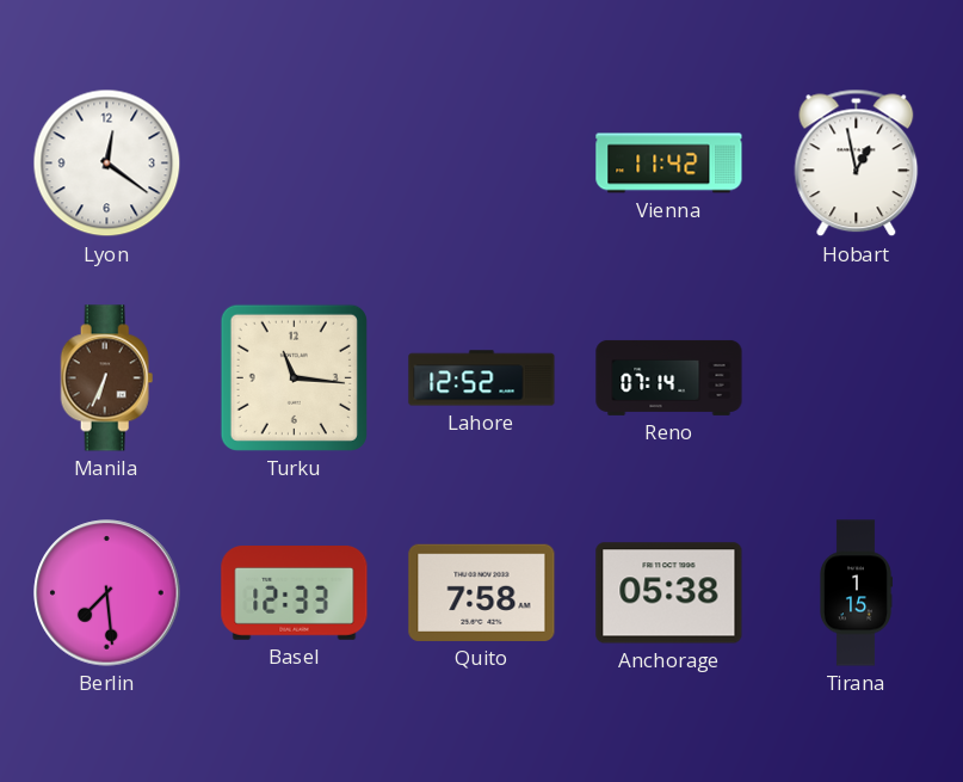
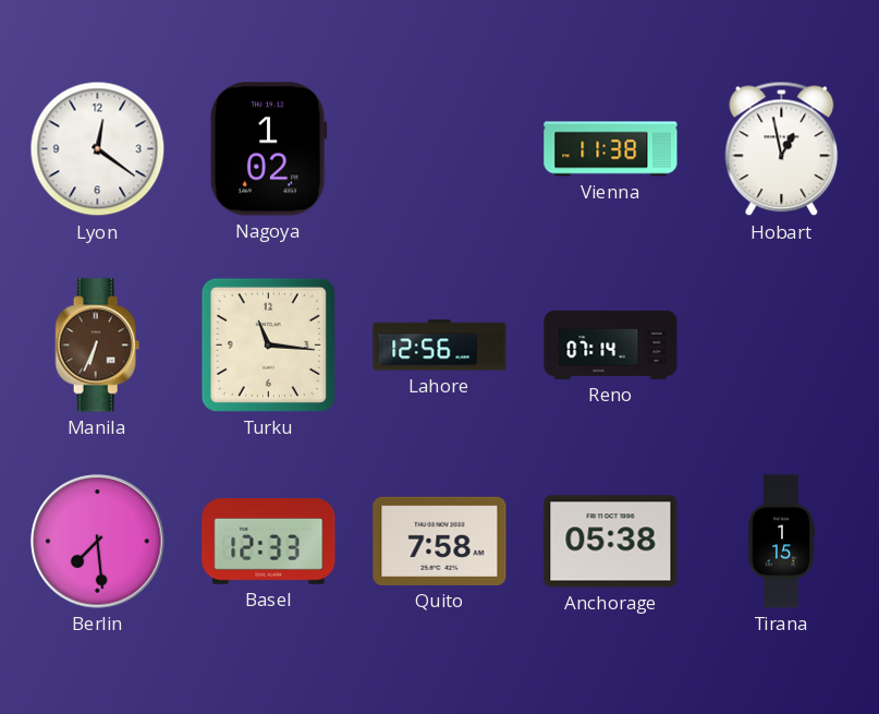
Nagoya: none -> 1:02
Vienna: 11:42 -> 11:38
Lahore: 12:52 -> 12:56
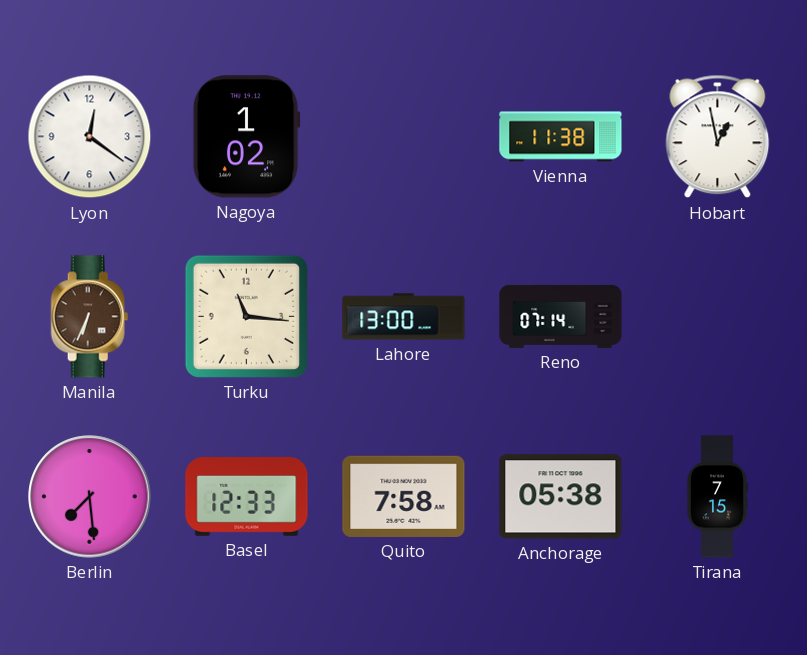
Lahore: 12:56 -> 13:00
Tirana: 1:15 -> 7:15
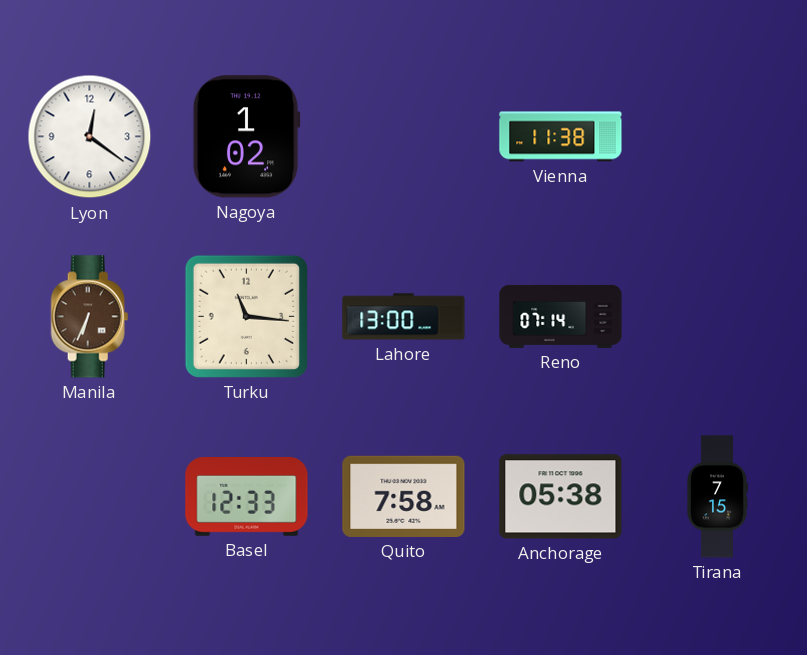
Hobart: 12:58 -> none
Berlin: 7:29 -> none
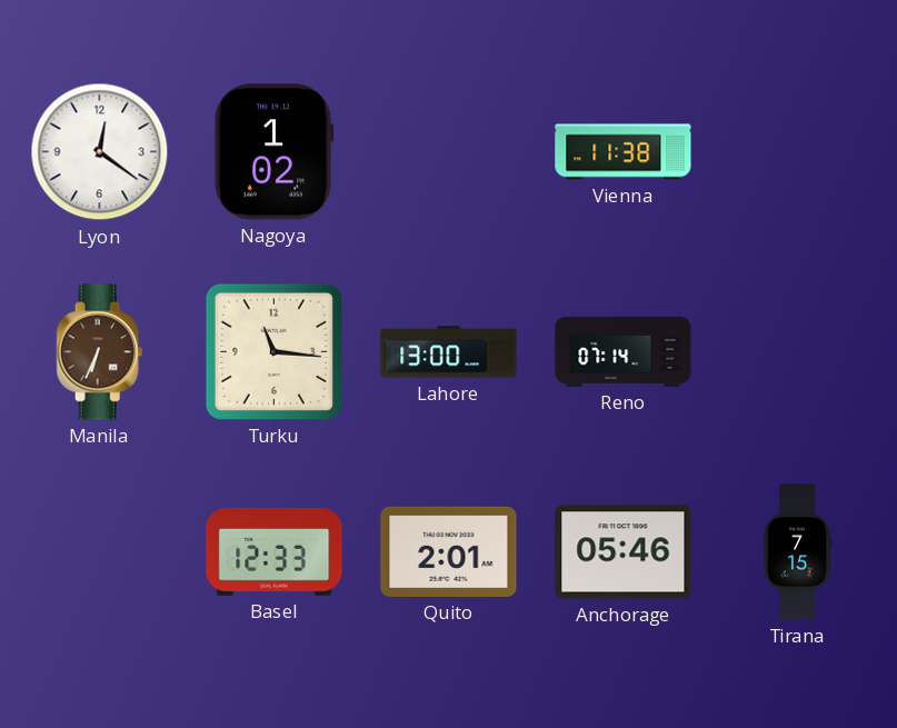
Quito: 7:58 -> 2:01
Anchorage: 05:38 -> 05:46
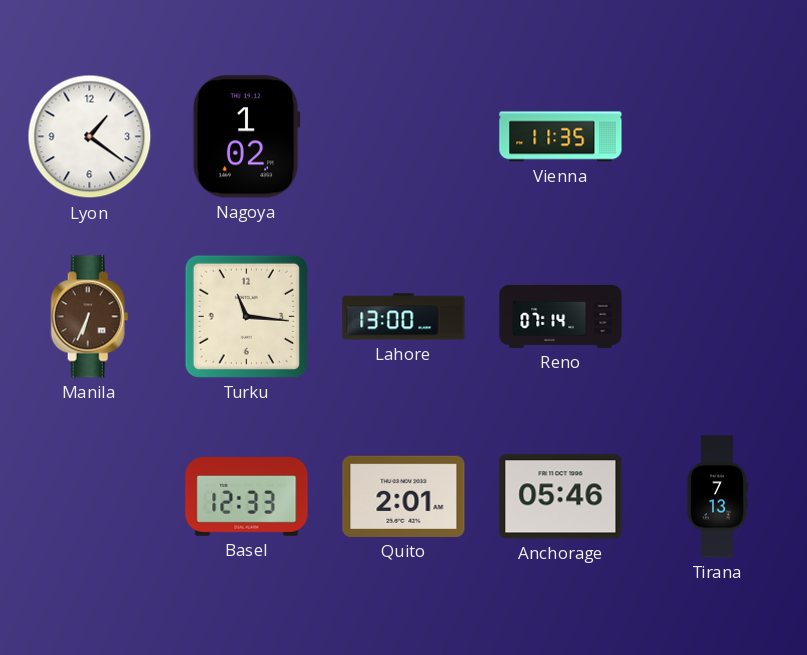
Lyon: 12:21 -> 1:21
Vienna: 11:38 -> 11:35
Tirana: 7:15 -> 7:13
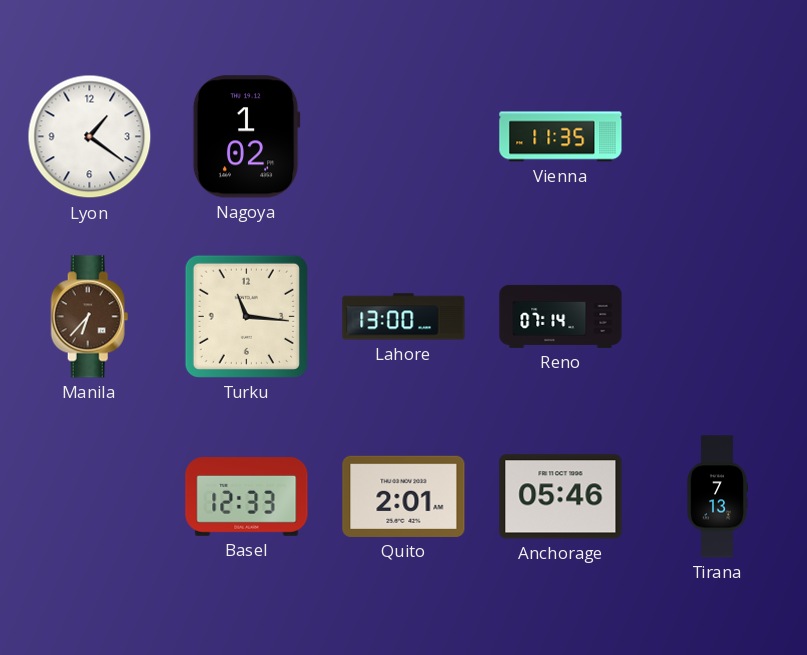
Manila: 6:34 -> 6:37
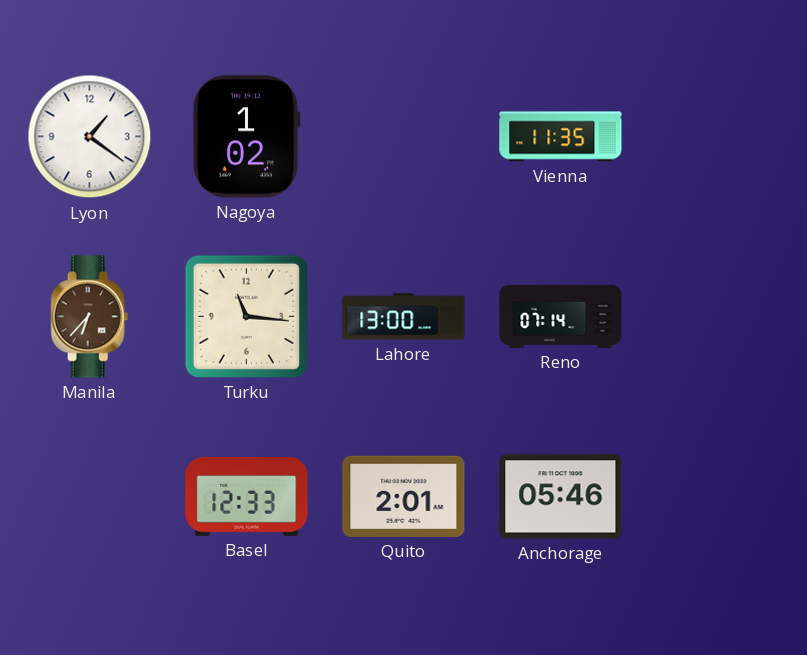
Tirana: 7:13 -> none
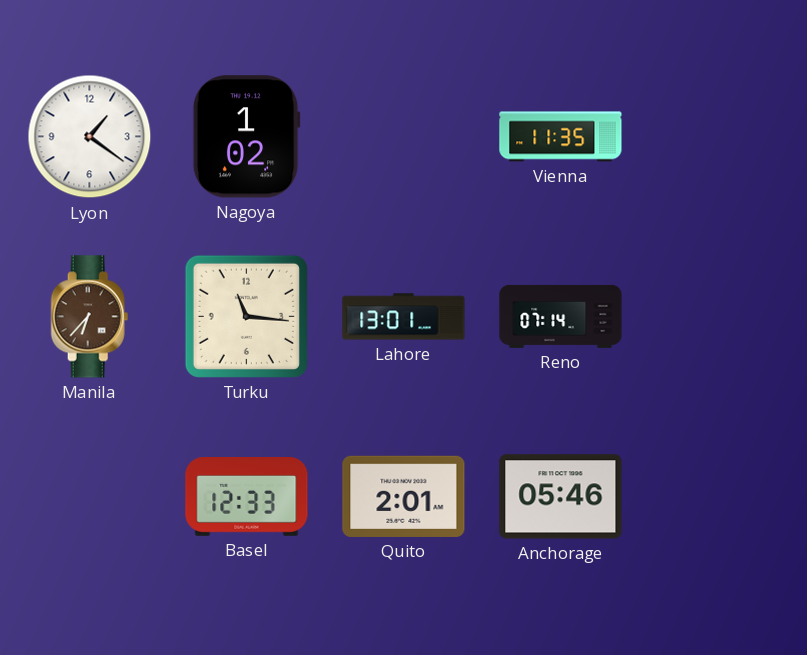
Lahore: 13:00 -> 13:01
